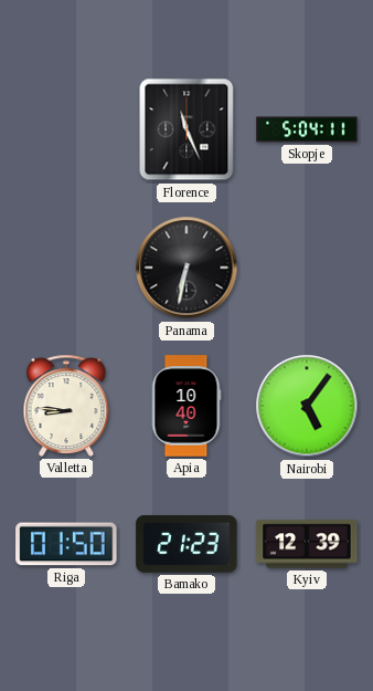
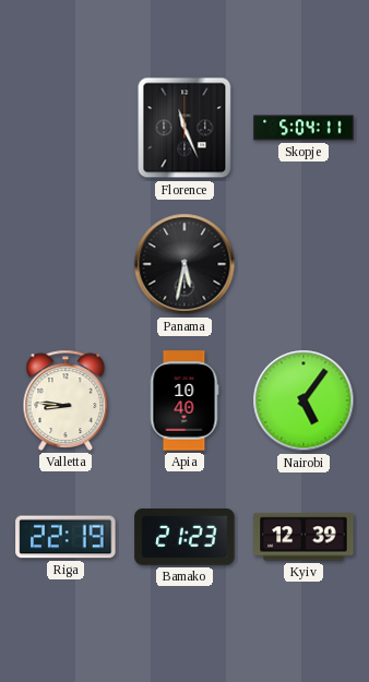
Panama: 6:32 -> 5:32
Riga: 01:50 -> 22:19
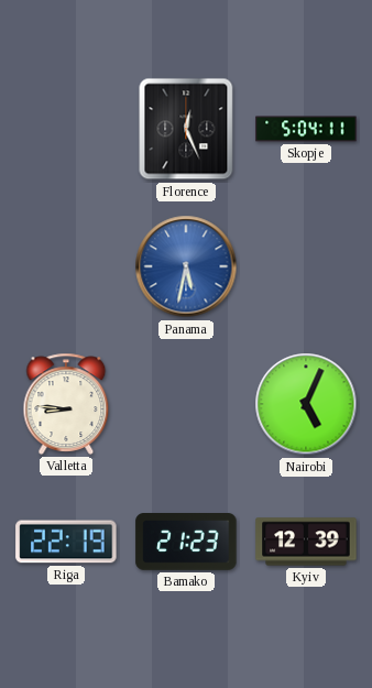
Florence: 11:26 -> 12:26
Panama dial: black -> blue
Apia: 10:40 -> none
Nairobi: 5:06 -> 5:04
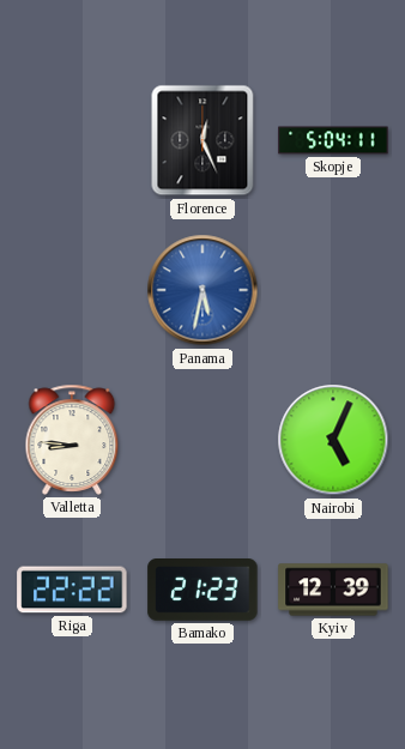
Riga: 22:19 -> 22:22
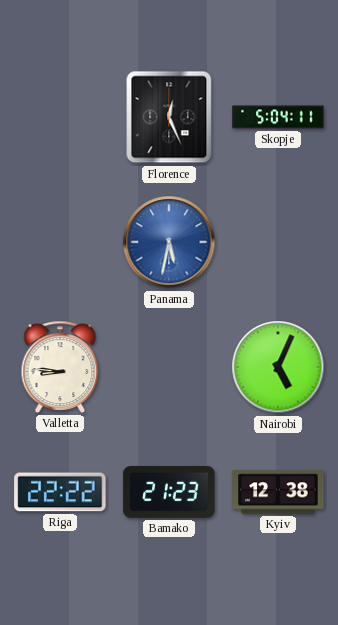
Kyiv: 12:39 -> 12:38
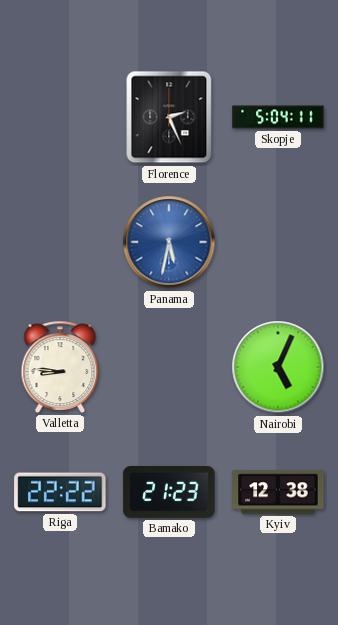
Florence: 12:26 -> 2:26
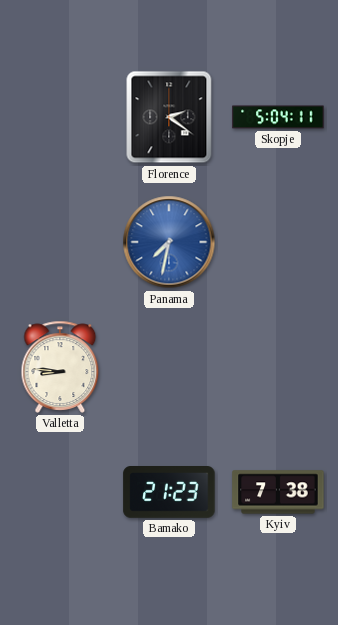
Florence: 2:26 -> 2:21
Panama: 5:32 -> 7:32
Nairobi: 5:04 -> none
Riga: 22:22 -> none
Kyiv: 12:38 -> 7:38
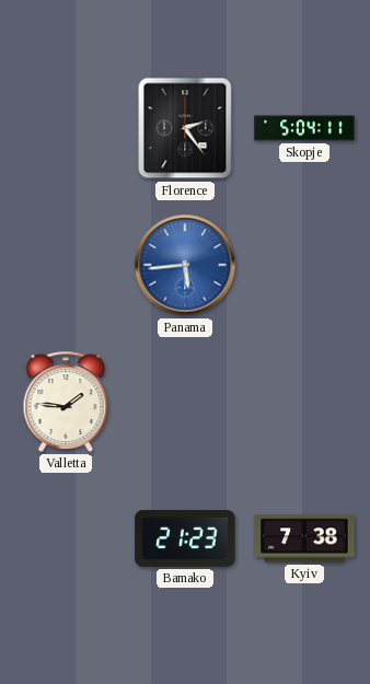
Florence: 2:21 -> 2:24
Panama: 7:32 -> 5:44
Valletta: 8:46 -> 1:46
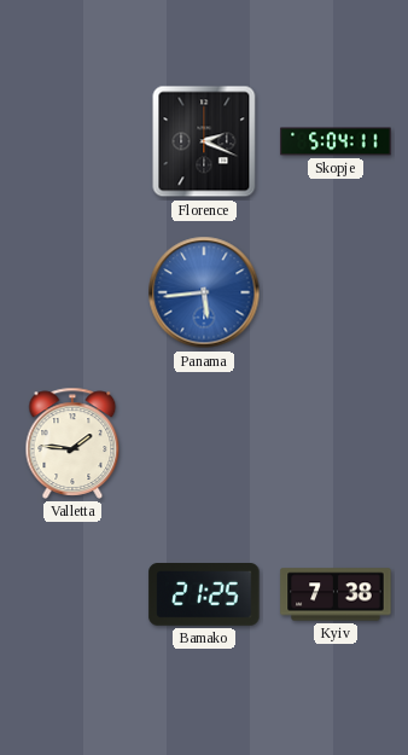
Florence: 2:24 -> 2:19
Bamako: 21:23 -> 21:25
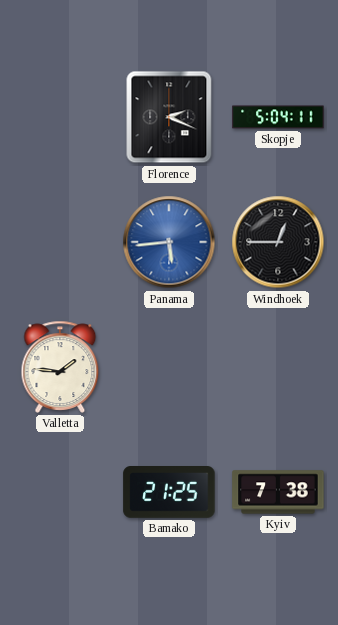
Windhoek: none -> 12:45
